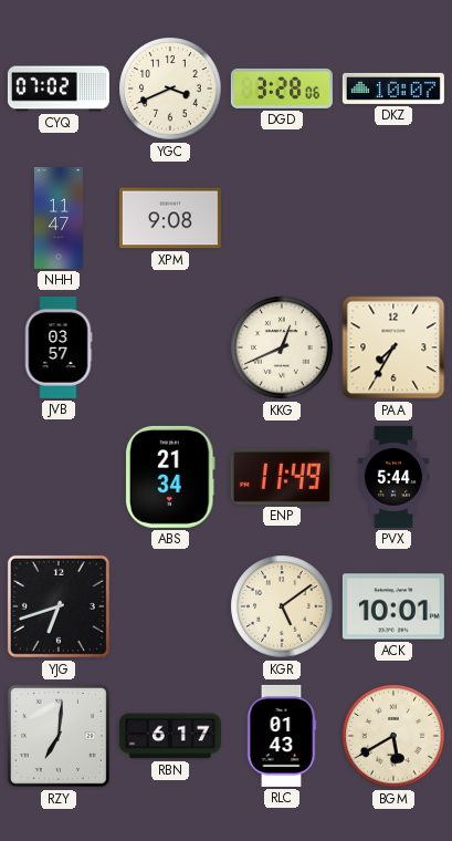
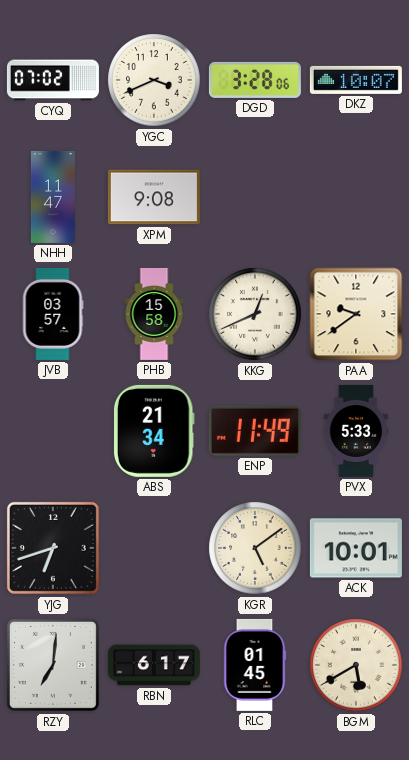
PHB: none -> 15:58
PAA: 7:35 -> 9:39
PVX: 5:44 -> 5:33
RLC: 01:43 -> 01:45
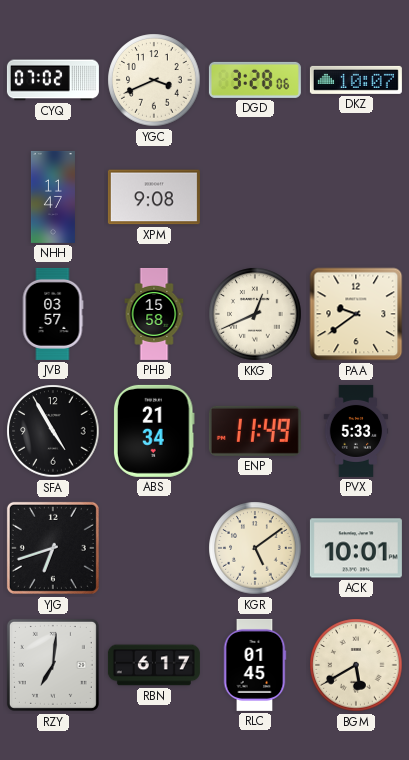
SFA: none -> 4:55
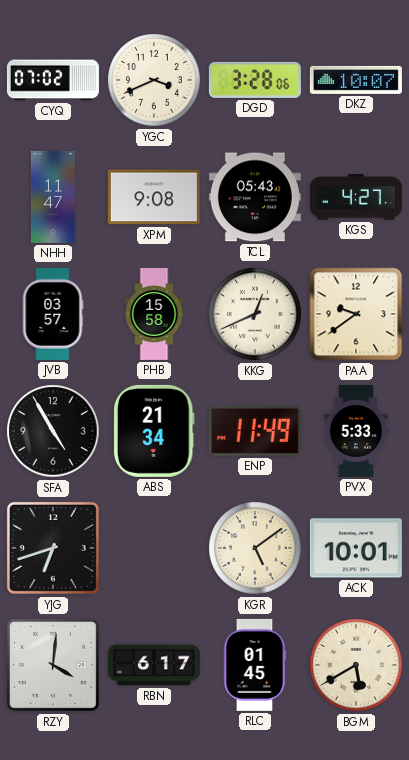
TCL: none -> 05:43
KGS: none -> 4:27
RZY: 7:01 -> 4:01
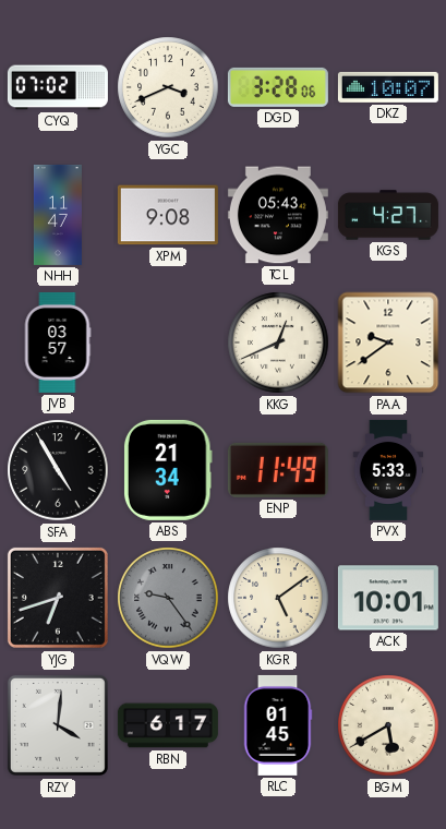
PHB: 15:58 -> none
VQW: none -> 9:24
